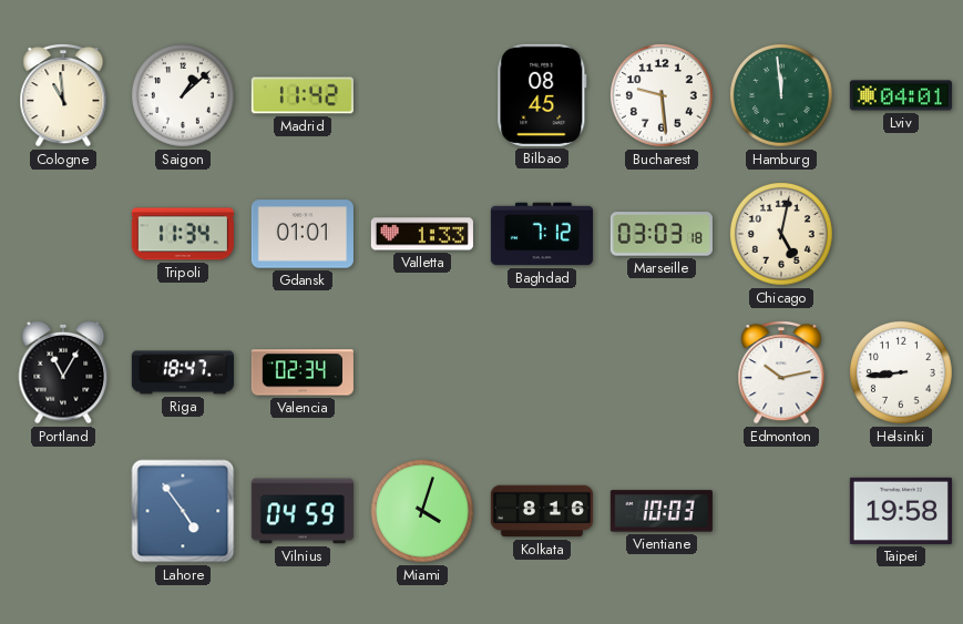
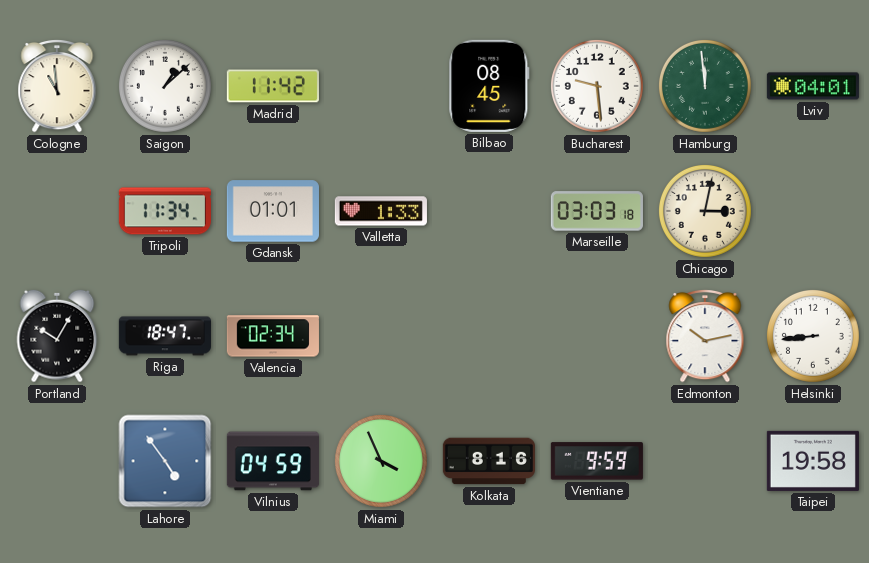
Baghdad: 7:12 -> none
Chicago: 5:02 -> 3:02
Portland: 11:05 -> 10:05
Miami: 4:03 -> 3:56
Vientiane: 10:03 -> 9:59
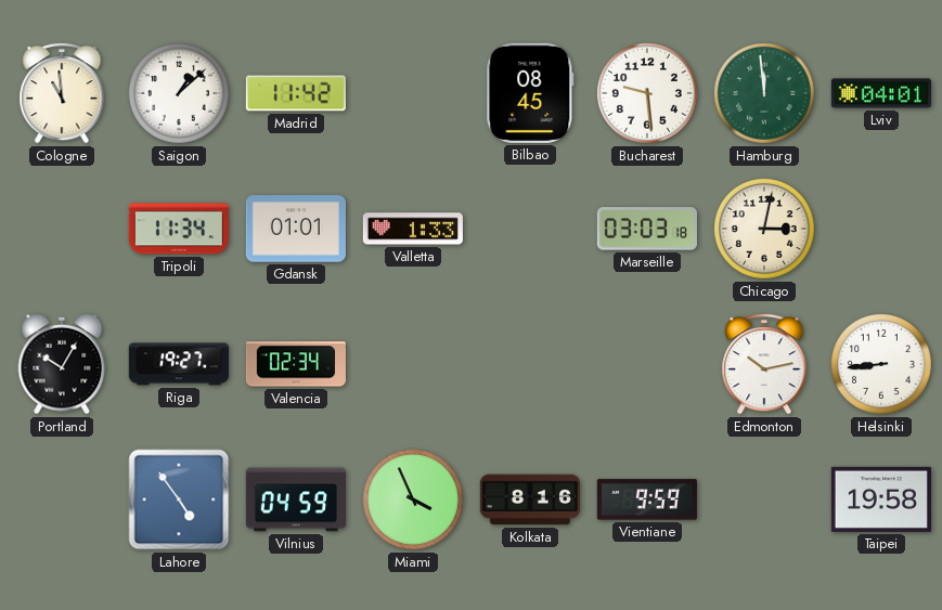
Riga: 18:47 -> 19:27
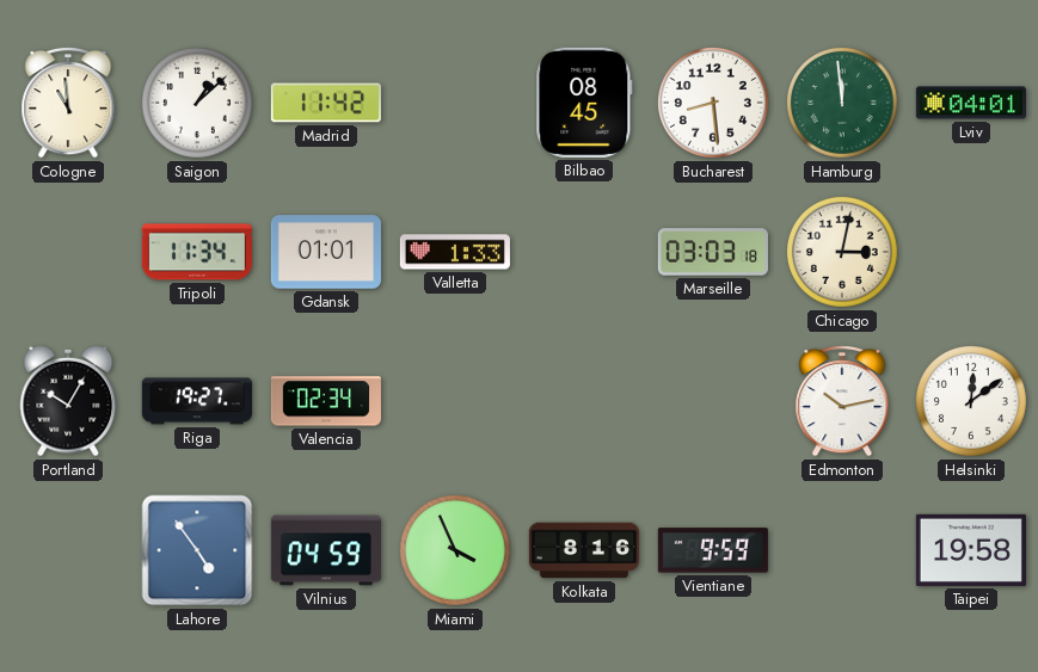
Bucharest: 9:29 -> 8:29
Helsinki: 8:44 -> 12:09
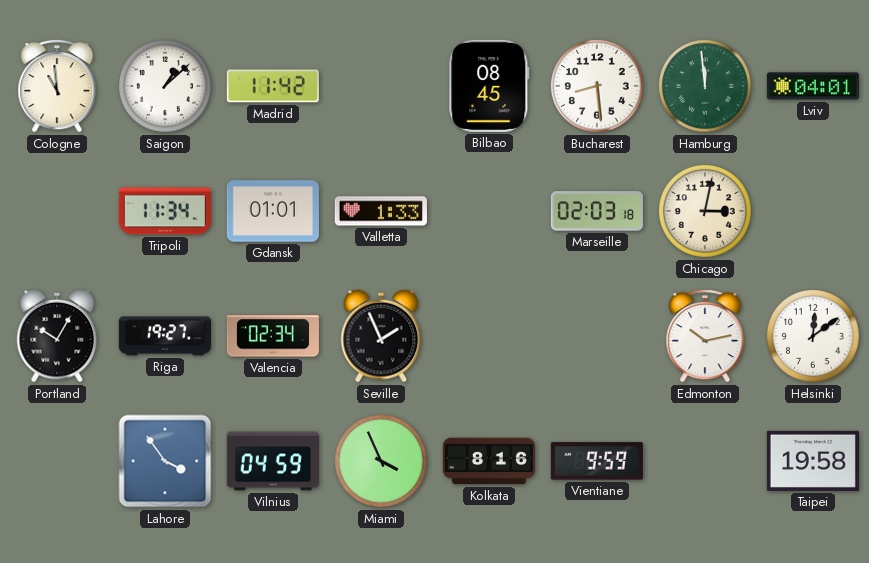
Marseille: 03:03 -> 02:03
Seville: none -> 1:56
Lahore: 4:54 -> 3:54
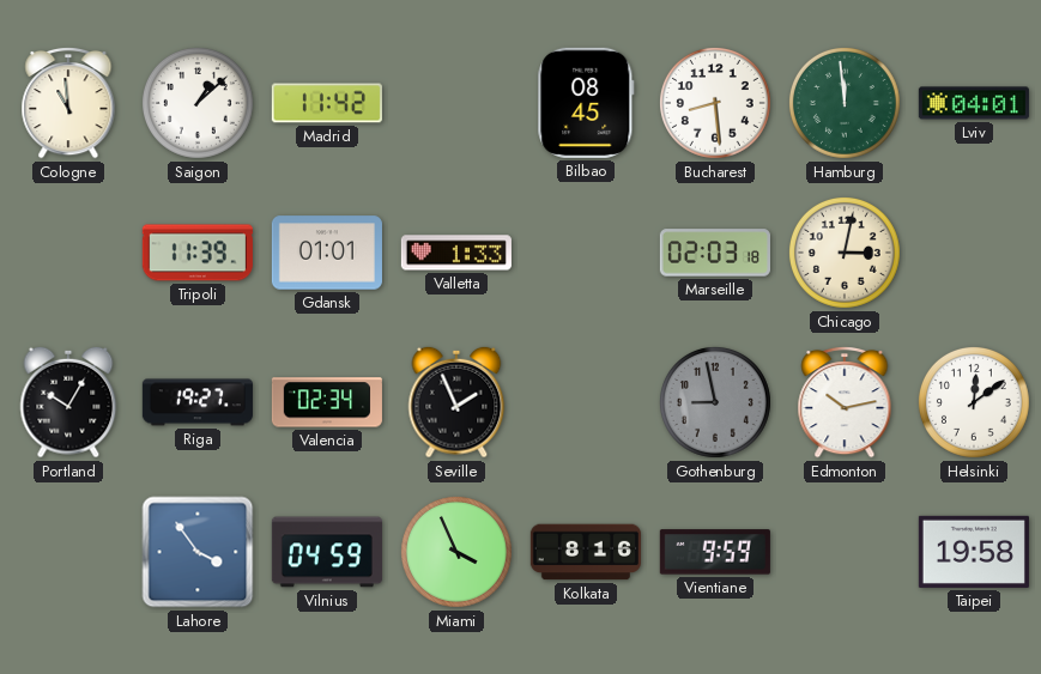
Tripoli: 11:34 -> 11:39
Gothenburg: none -> 8:58
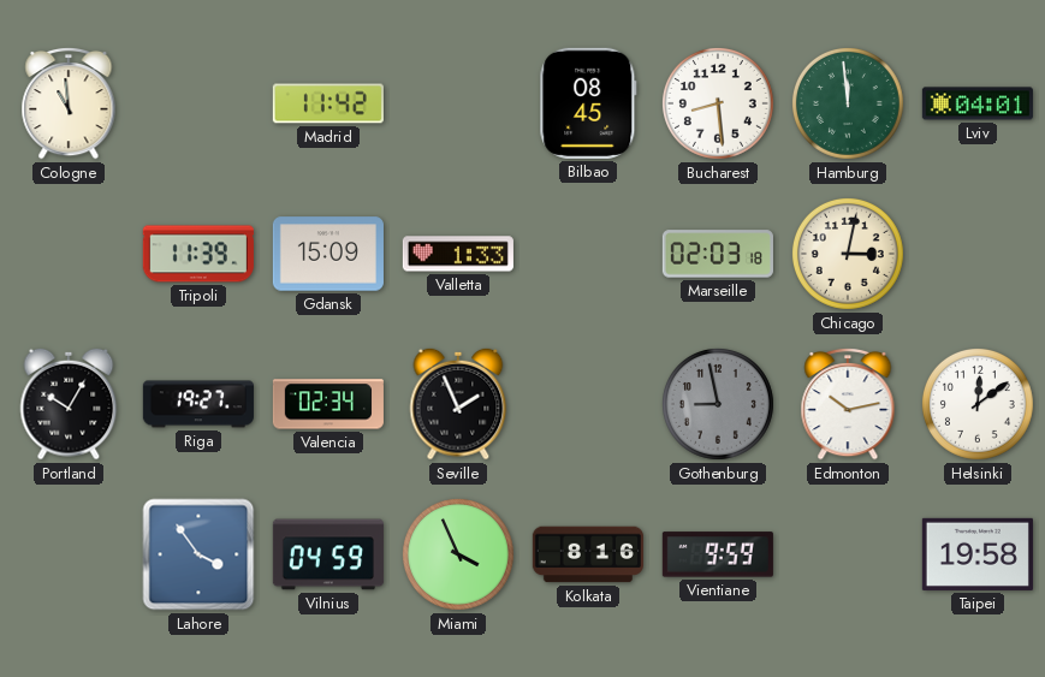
Saigon: 1:08 -> none
Gdansk: 01:01 -> 15:09
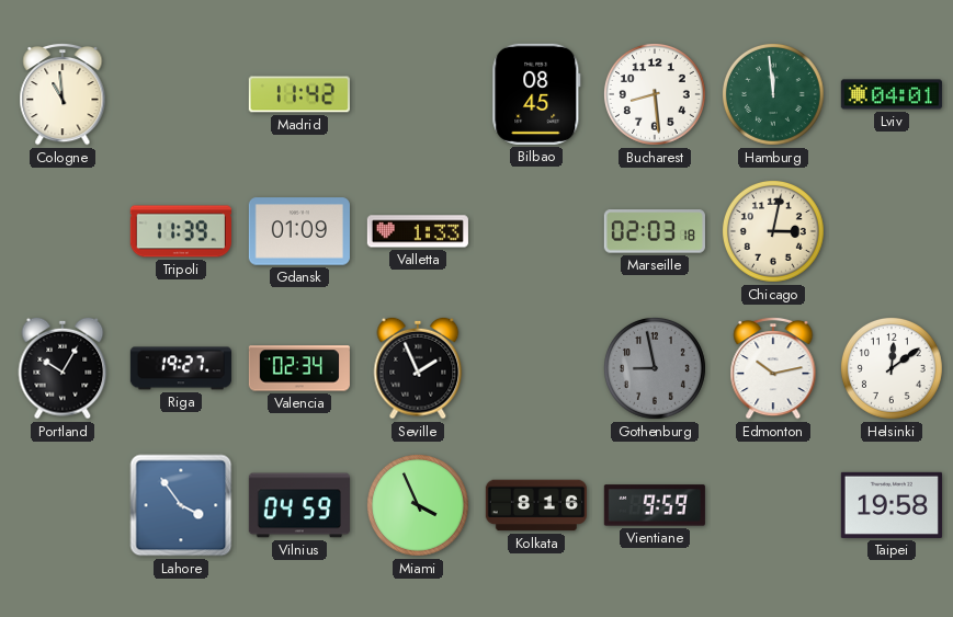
Gdansk: 15:09 -> 01:09
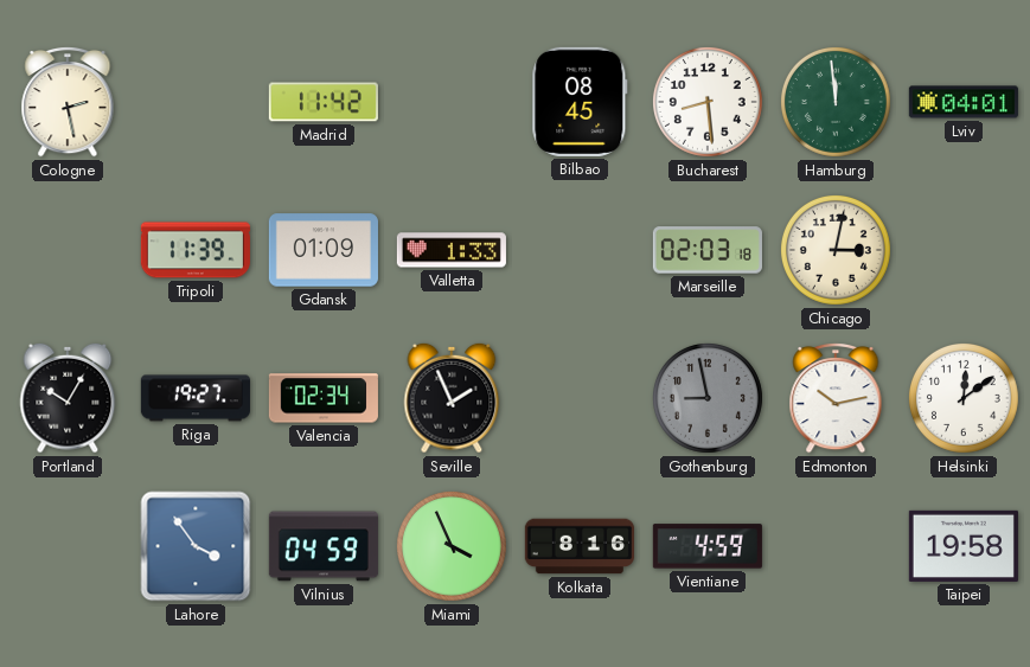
Cologne: 10:59 -> 2:28
Vientiane: 9:59 -> 4:59
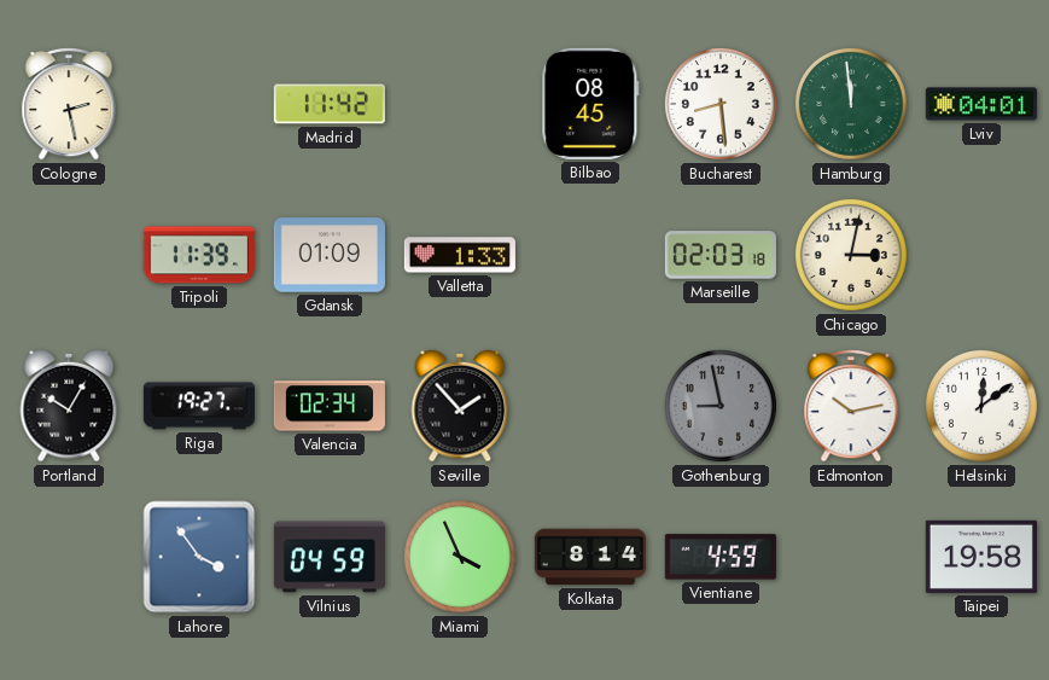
Seville: 1:56 -> 1:53
Kolkata: 8:16 -> 8:14
